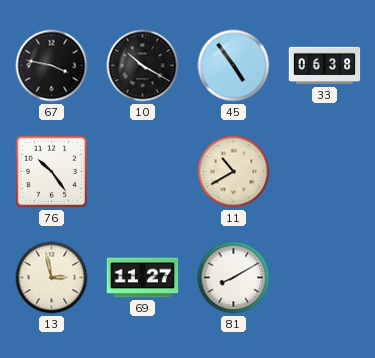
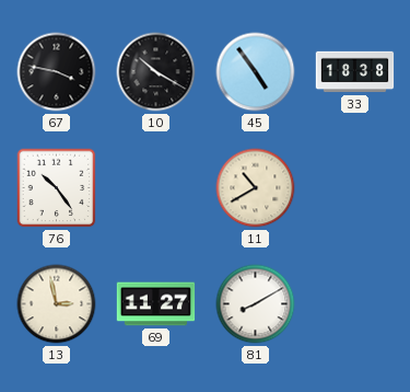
33: 06:38 -> 18:38
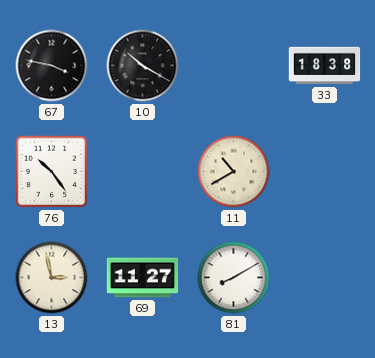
45: 4:54 -> none
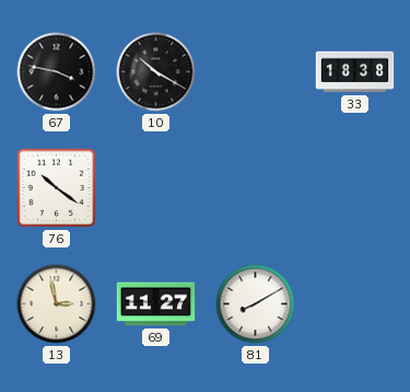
76: 10:24 -> 10:21
11: 10:40 -> none
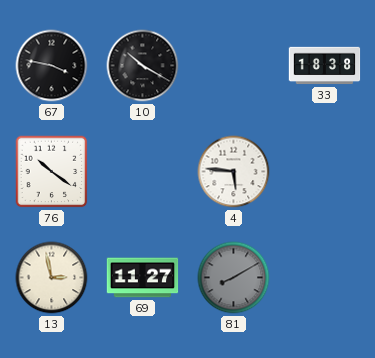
4: none -> 5:46
81 dial: white -> grey
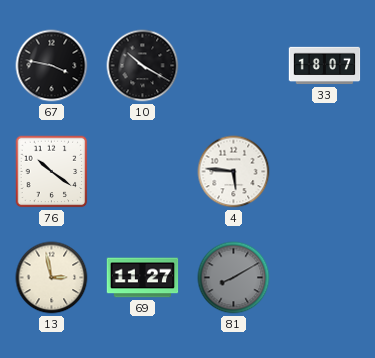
33: 18:38 -> 18:07
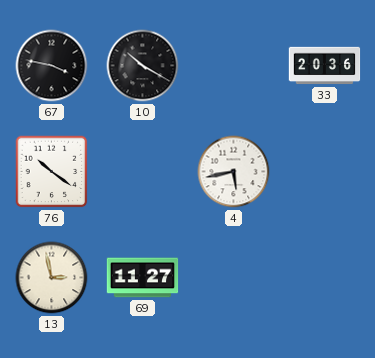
33: 18:07 -> 20:36
4: 5:46 -> 5:43
81: 8:10 -> none
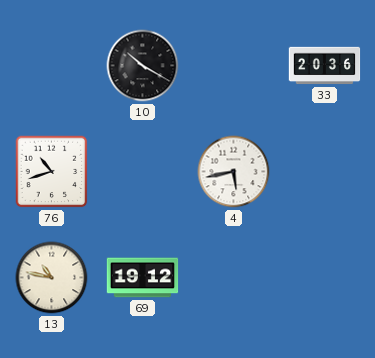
67: 3:47 -> none
76: 10:21 -> 10:42
13: 2:58 -> 10:47
69: 11:27 -> 19:12
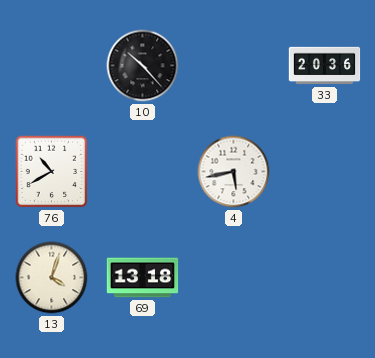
10: 10:20 -> 10:23
76: 10:42 -> 10:40
13: 10:47 -> 4:03
69: 19:12 -> 13:18
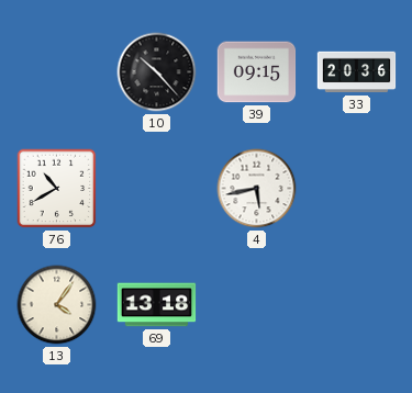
39: none -> 09:15
13: 4:03 -> 4:06
